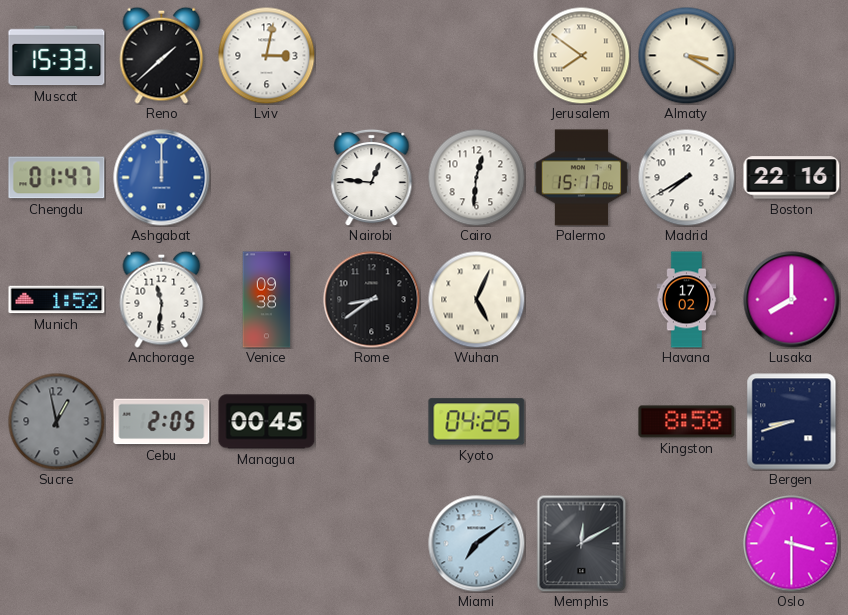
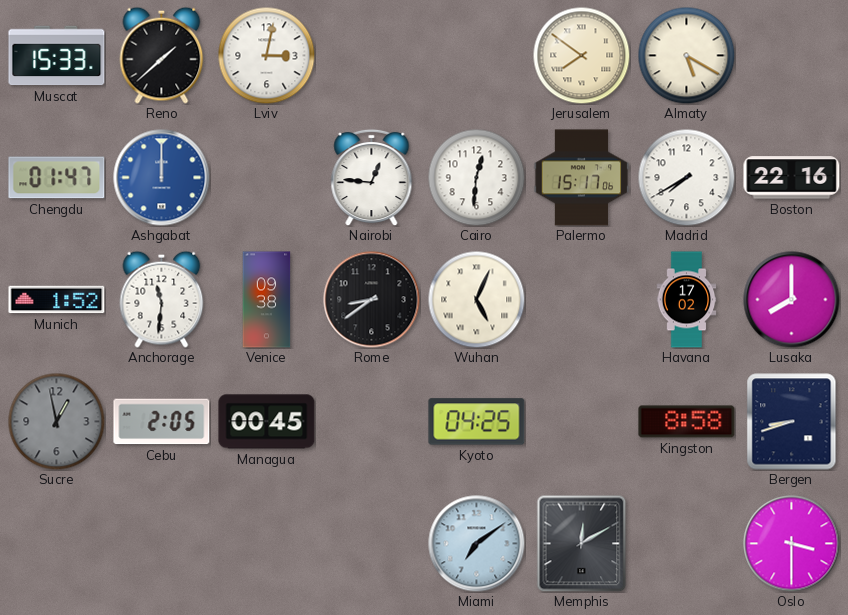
Almaty: 3:20 -> 5:20
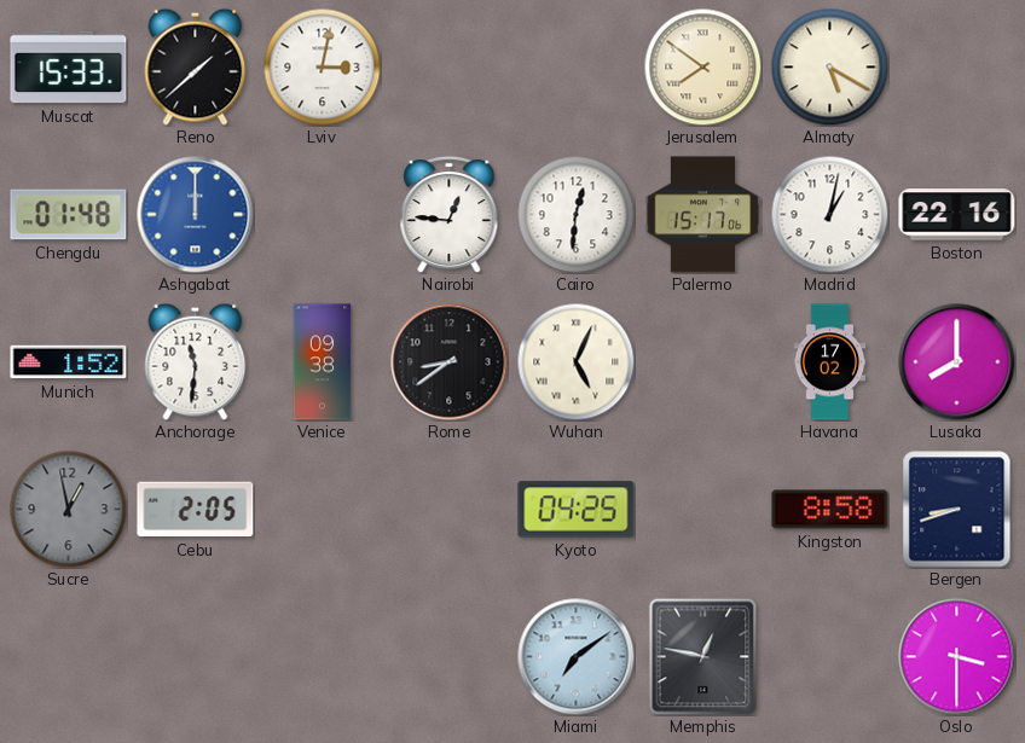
Chengdu: 01:47 -> 01:48
Madrid: 7:40 -> 1:02
Managua: 00:45 -> none
Memphis: 12:10 -> 12:47
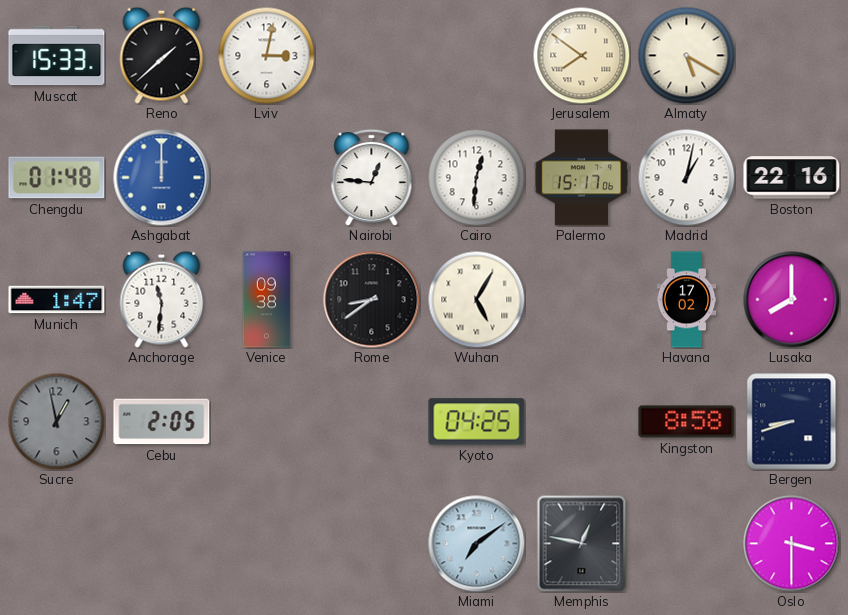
Munich: 1:52 -> 1:47
Wuhan: 5:04 -> 5:05
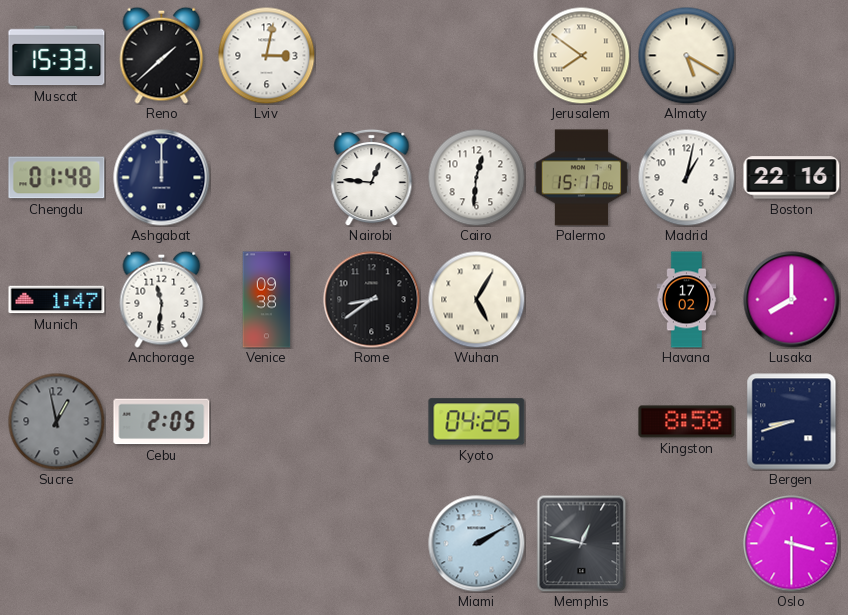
Ashgabat dial: blue -> navy
Miami: 7:09 -> 2:10
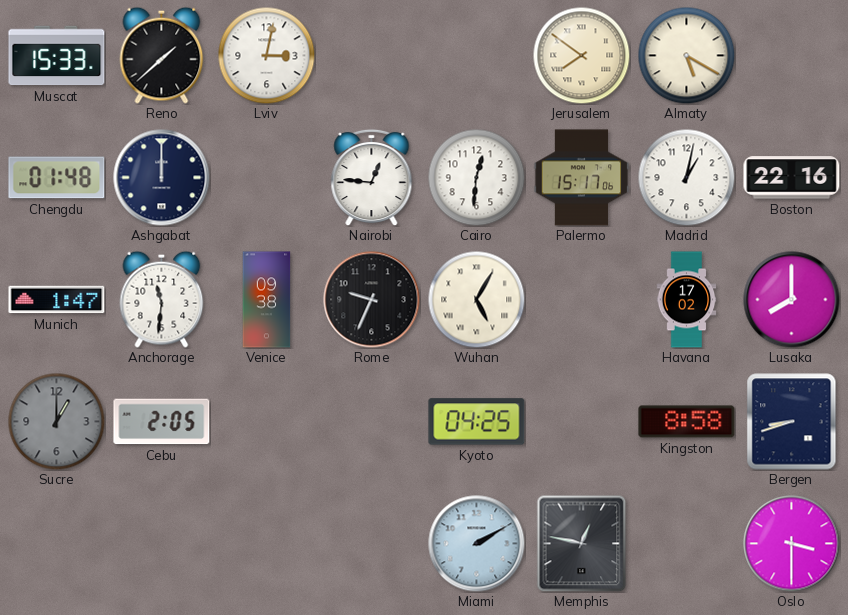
Rome: 8:39 -> 9:34
Sucre: 12:58 -> 1:00
